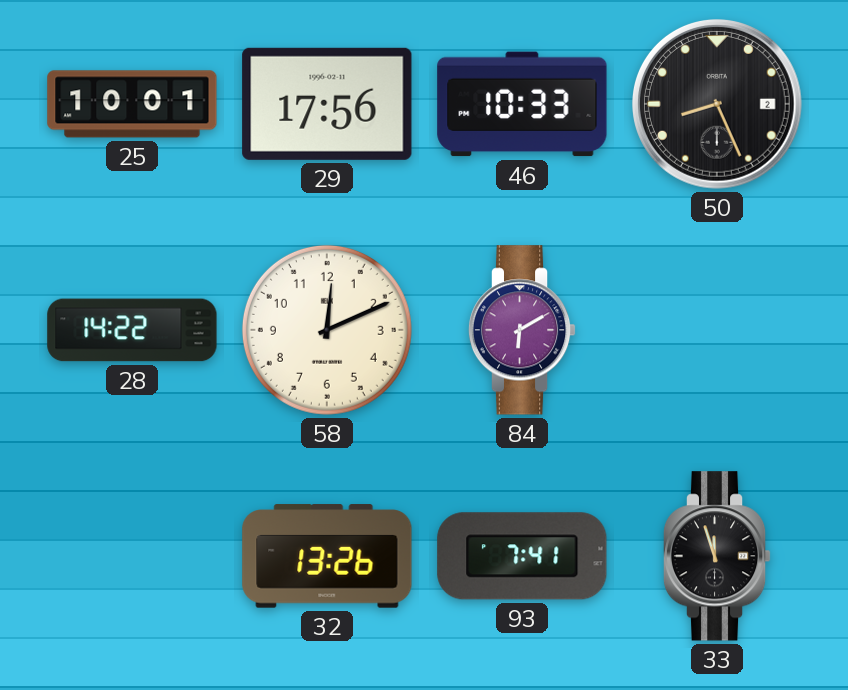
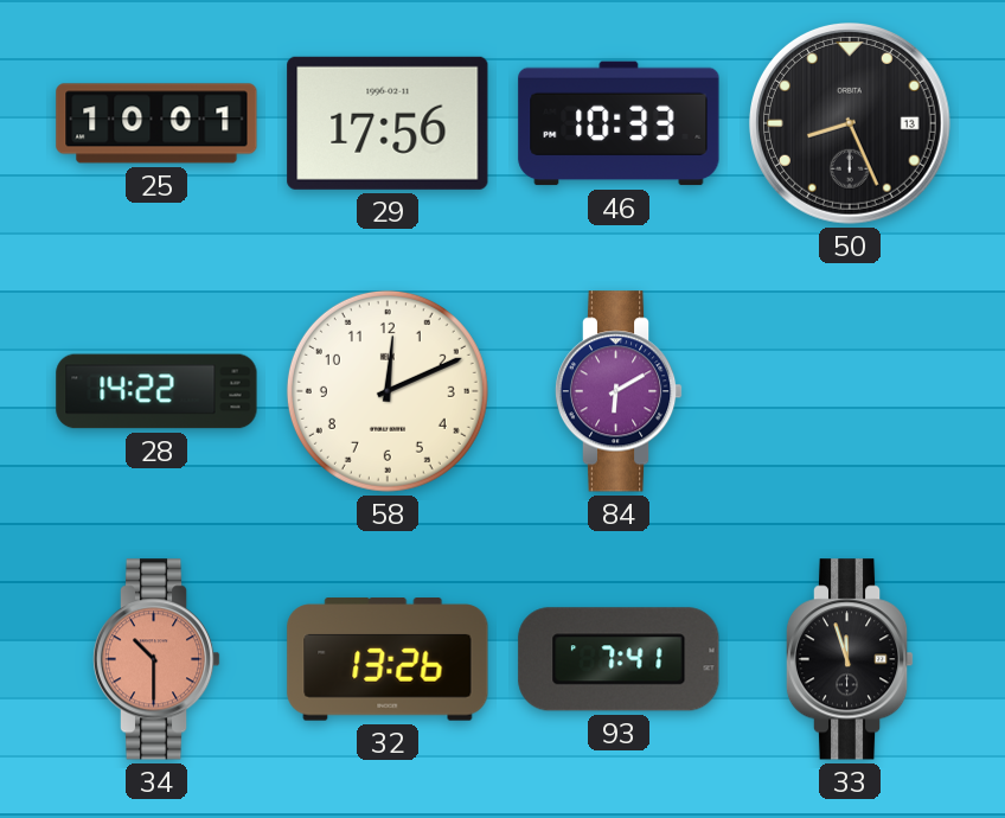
50 date: 2 -> 13
34: none -> 10:30
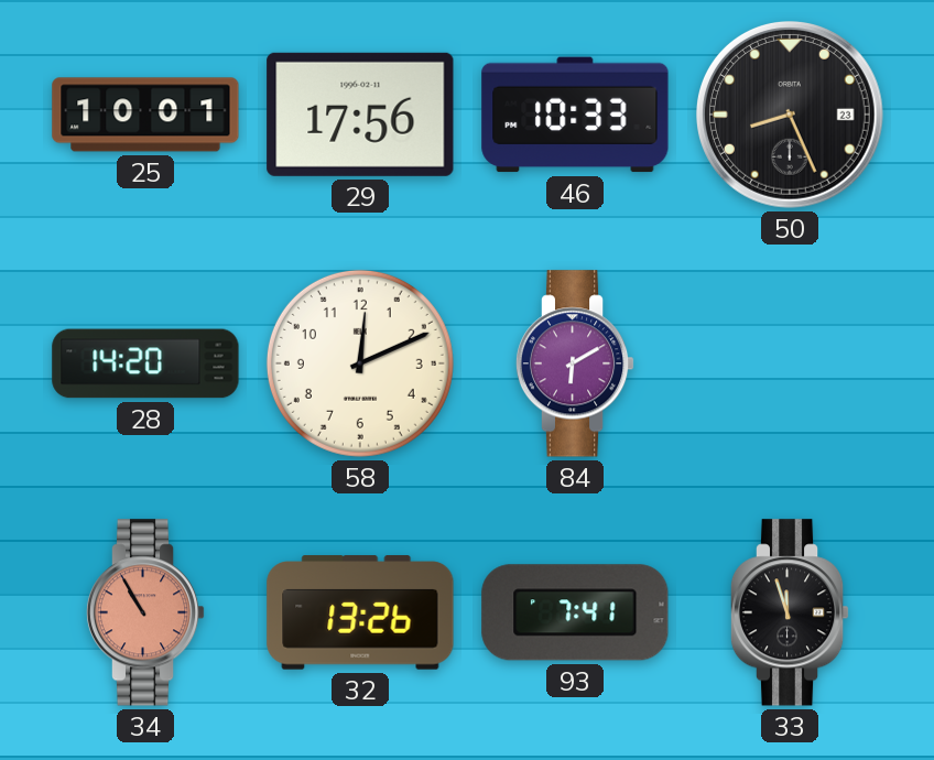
50 date: 13 -> 23
28: 14:22 -> 14:20
34: 10:30 -> 10:55
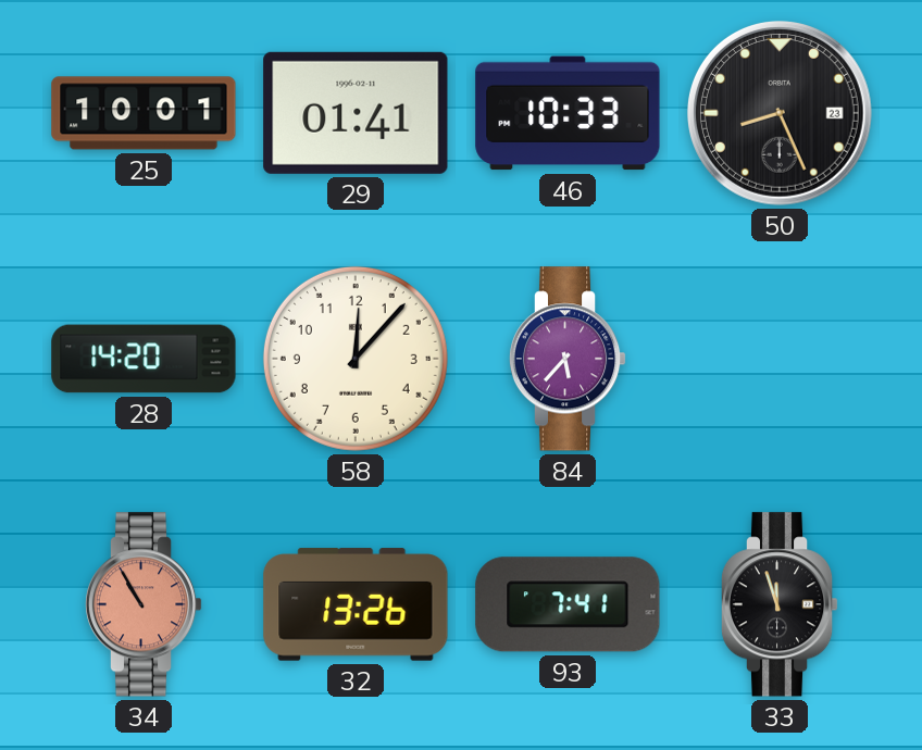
29: 17:56 -> 01:41
58: 12:11 -> 12:07
84: 6:10 -> 5:37
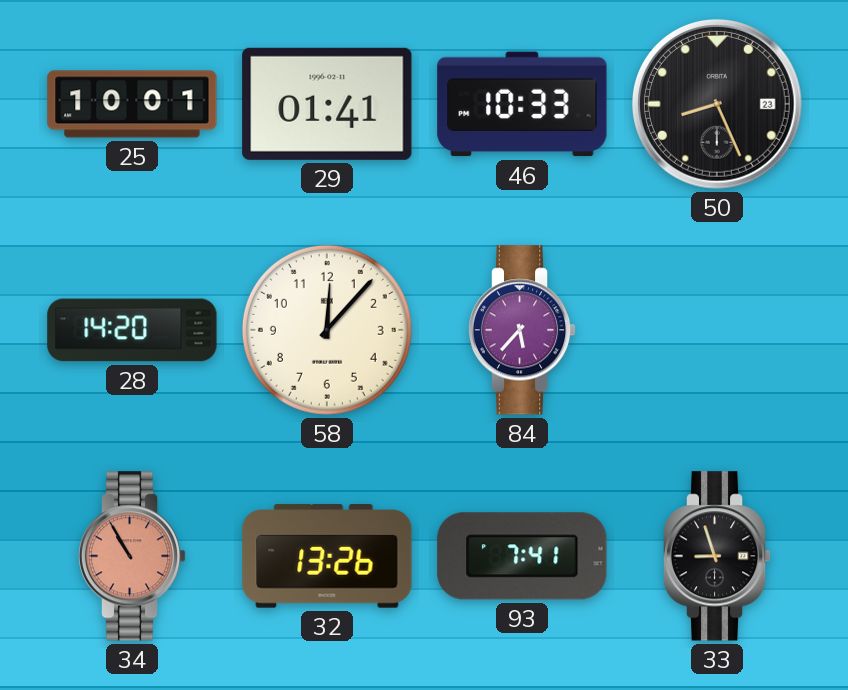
33: 11:57 -> 8:57
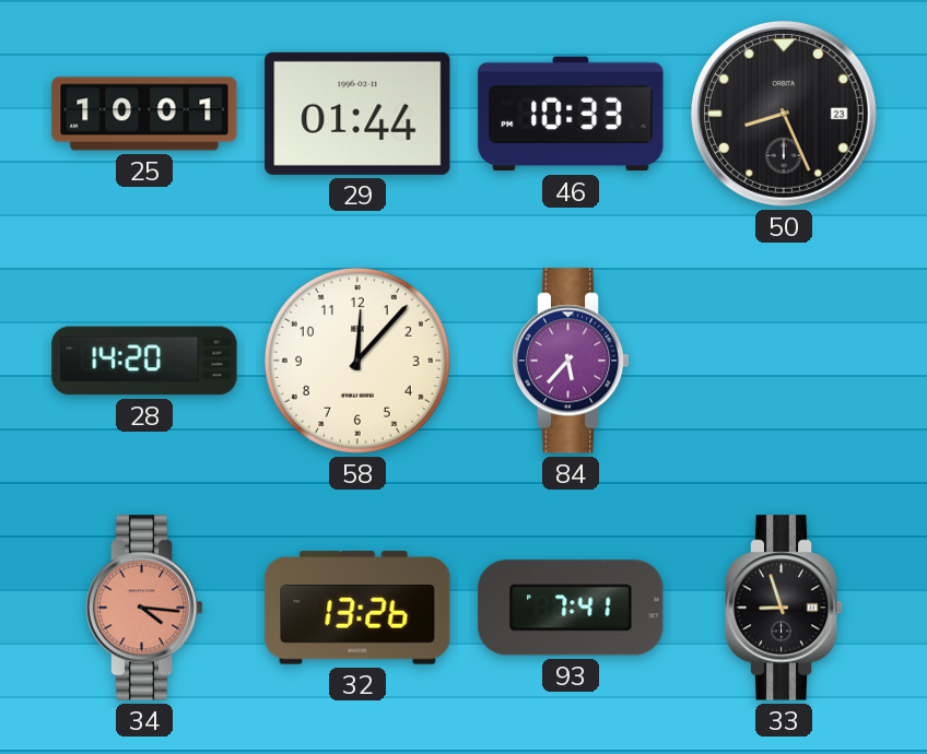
29: 01:41 -> 01:44
34: 10:55 -> 4:16
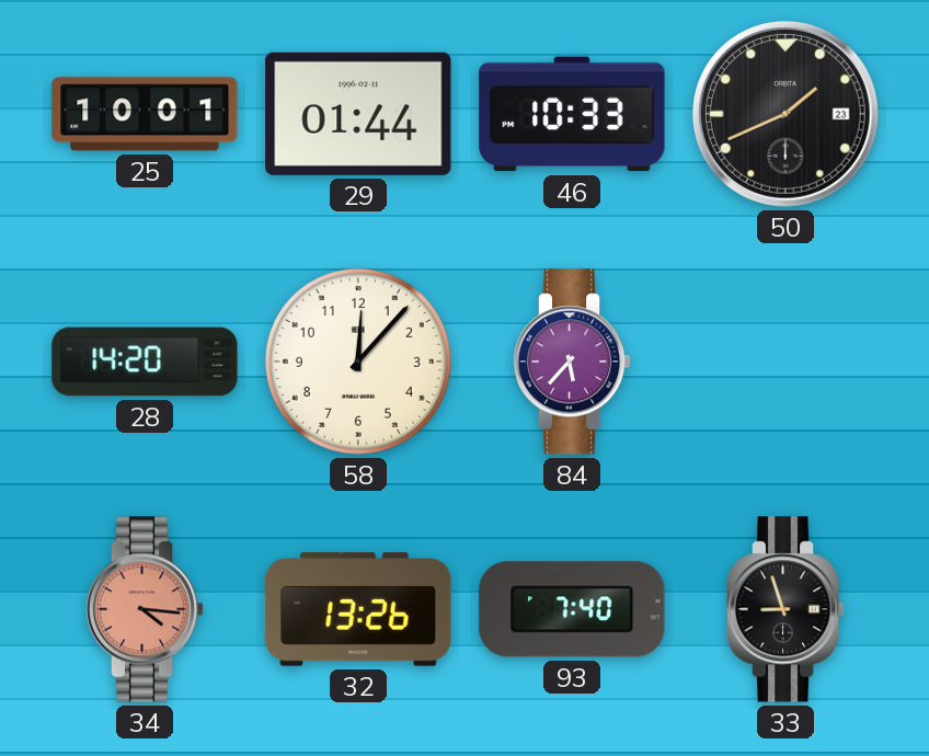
50: 8:26 -> 1:41
93: 7:41 -> 7:40
